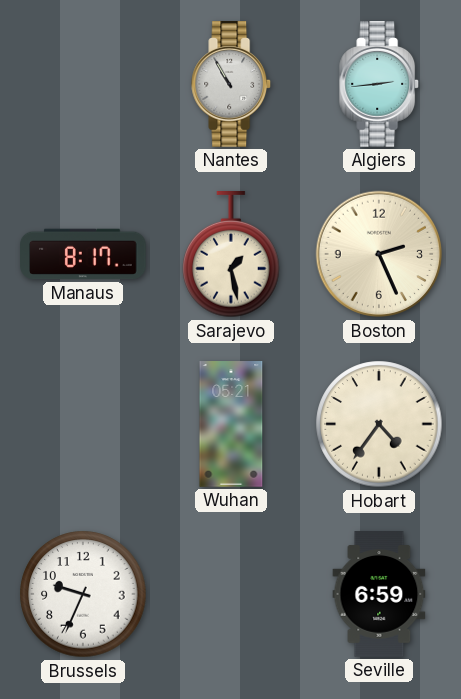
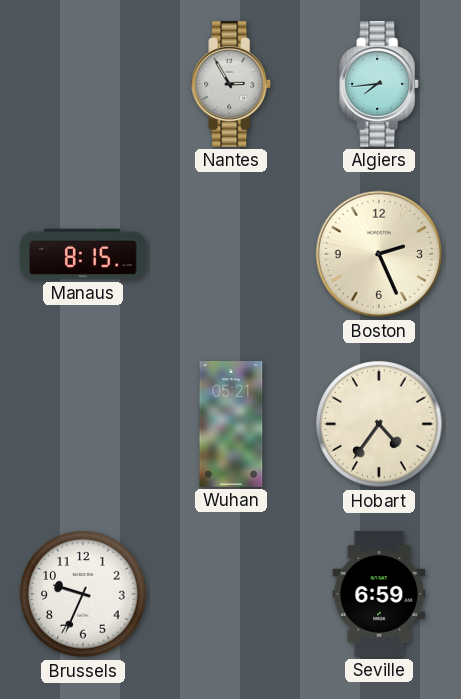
Nantes: 10:55 -> 2:55
Algiers: 2:44 -> 7:44
Manaus: 8:17 -> 8:15
Sarajevo: 1:28 -> none
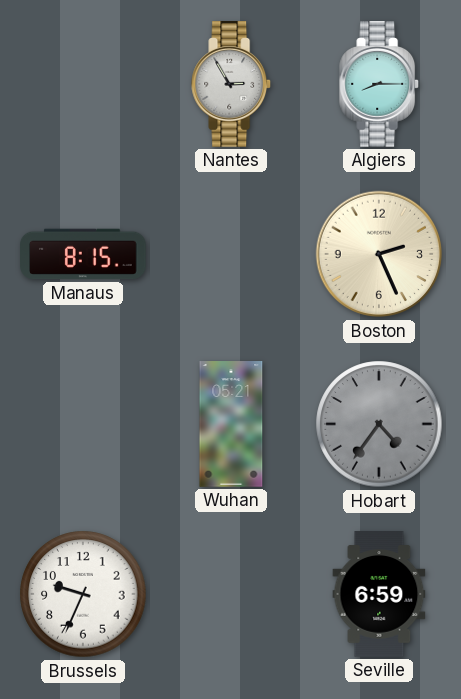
Algiers: 7:44 -> 8:15
Hobart dial: cream -> grey
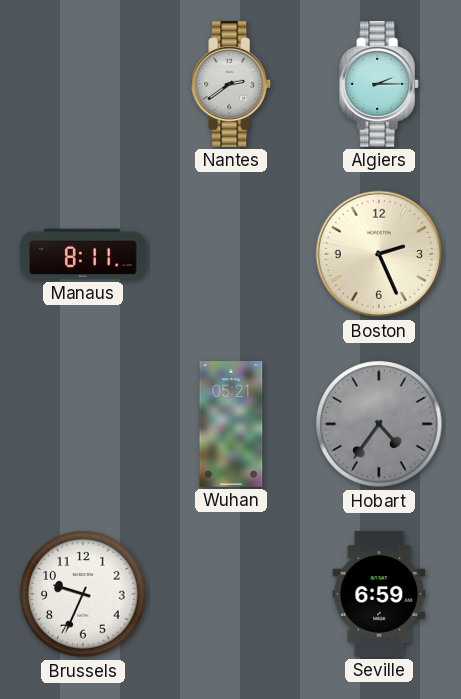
Nantes: 2:55 -> 2:39
Algiers: 8:15 -> 2:15
Manaus: 8:15 -> 8:11
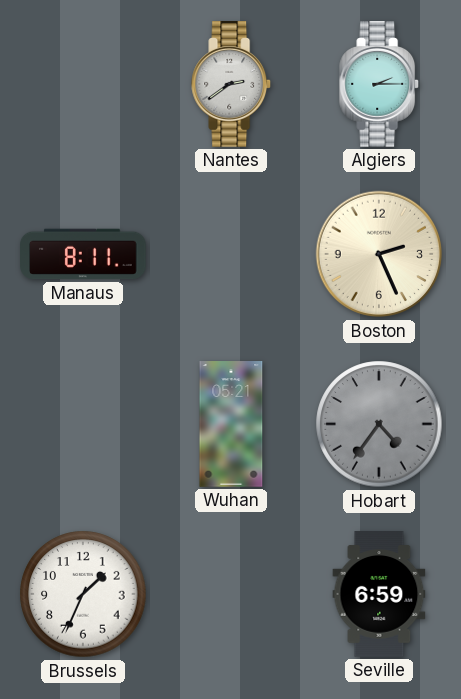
Brussels: 9:34 -> 1:34
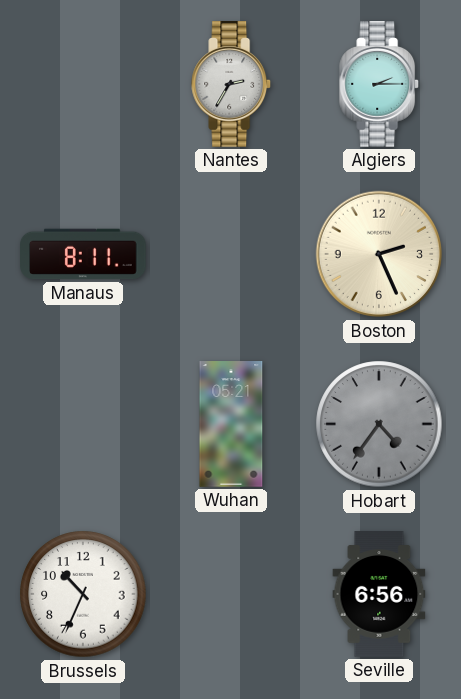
Nantes: 2:39 -> 2:35
Brussels: 1:34 -> 10:34
Seville: 6:59 -> 6:56
